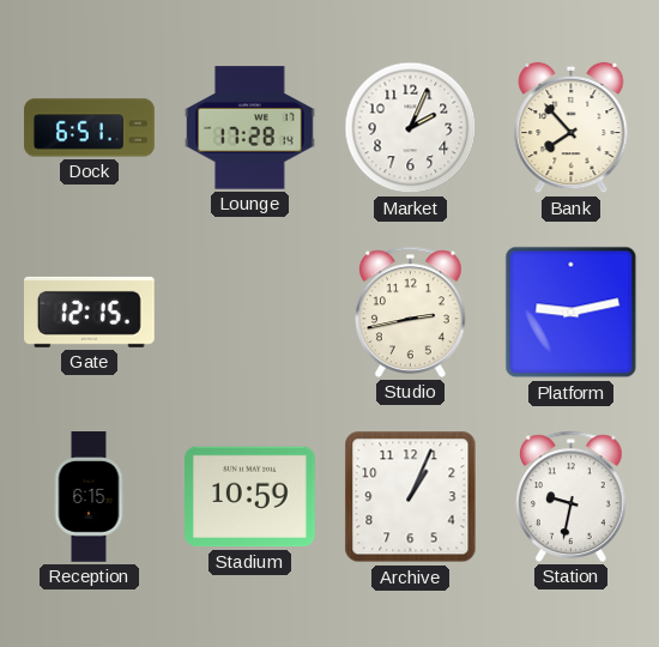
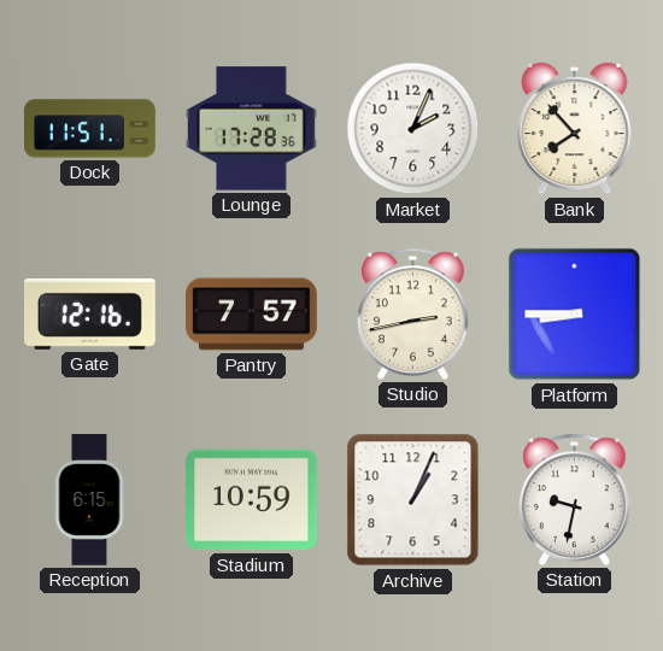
Dock: 6:51 -> 11:51
Lounge: 17:28:14 -> 17:28:36
Gate: 12:15 -> 12:16
Pantry: none -> 7:57
Platform: 9:13 -> 8:45
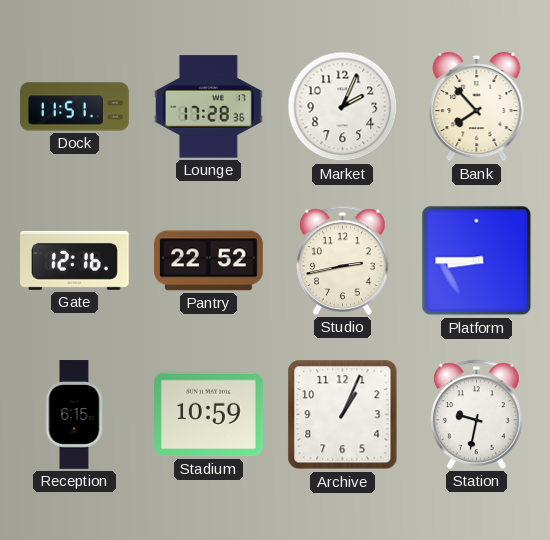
Pantry: 7:57 -> 22:52
